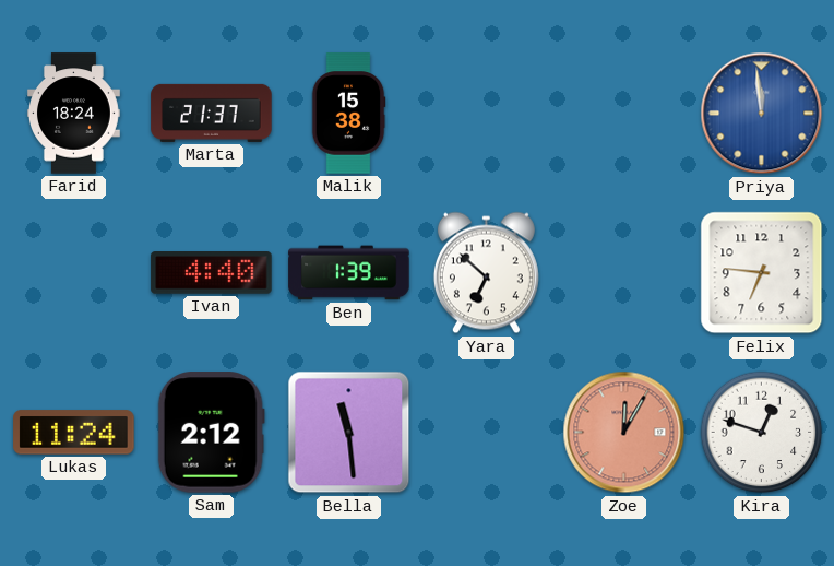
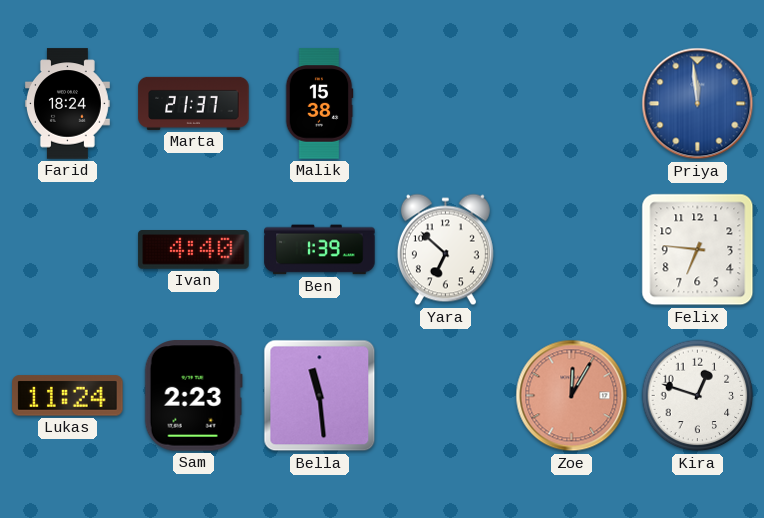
Sam: 2:12 -> 2:23
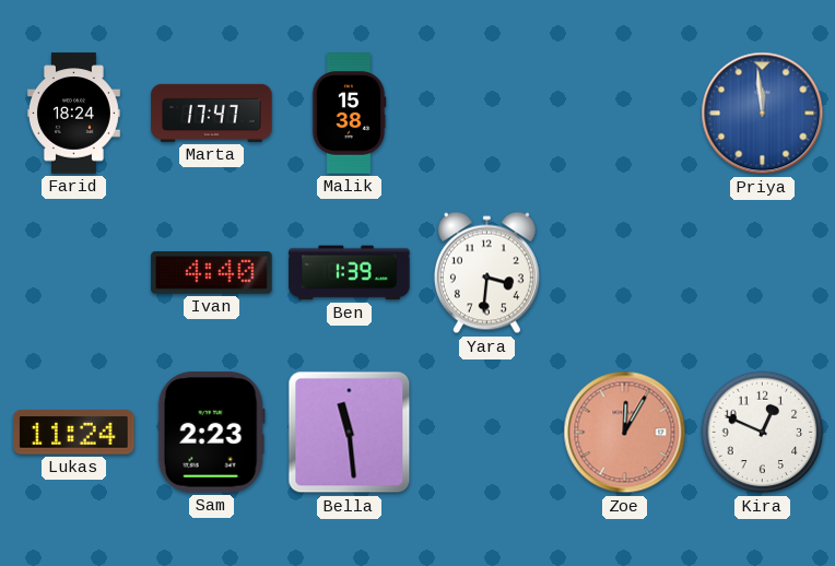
Marta: 21:37 -> 17:47
Yara: 6:52 -> 3:31
Felix: 6:46 -> none
Kira: 12:48 -> 12:49
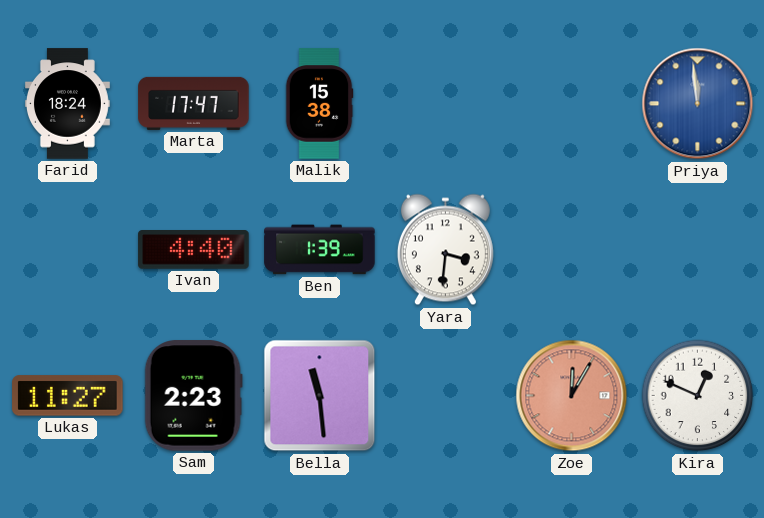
Lukas: 11:24 -> 11:27
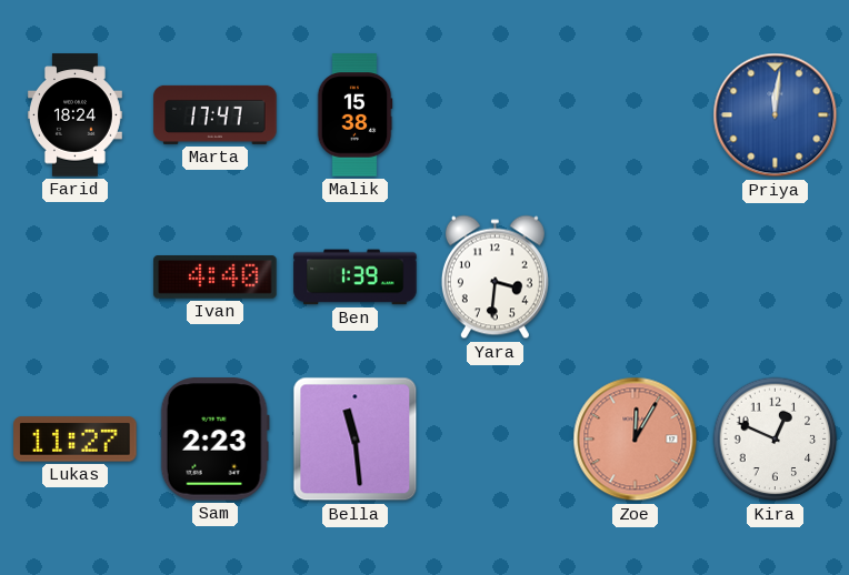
Priya: 11:59 -> 12:01
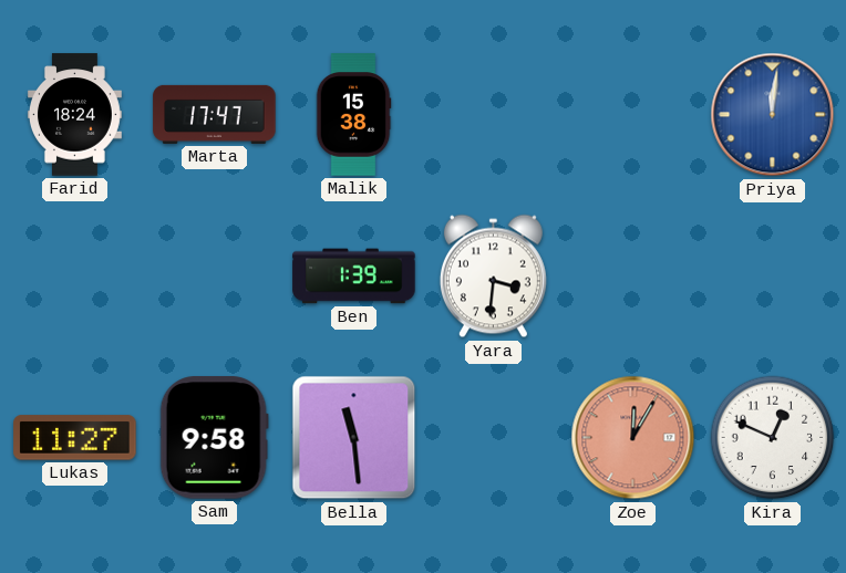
Ivan: 4:40 -> none
Sam: 2:23 -> 9:58
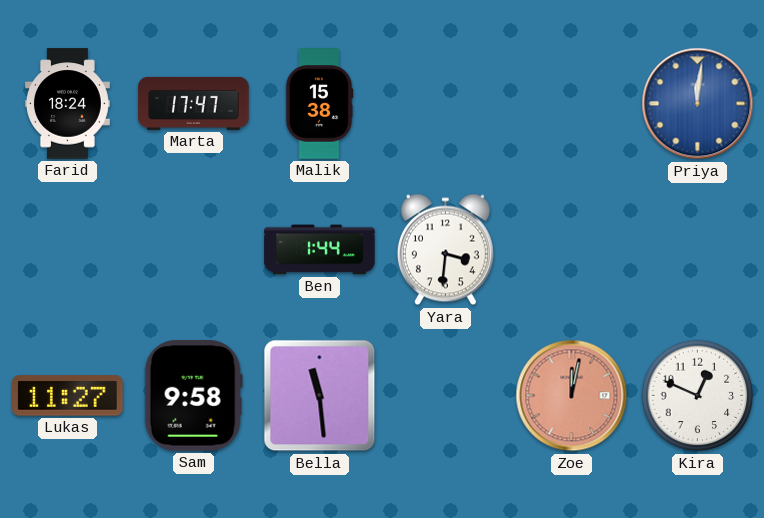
Ben: 1:39 -> 1:44
Zoe: 12:05 -> 12:02
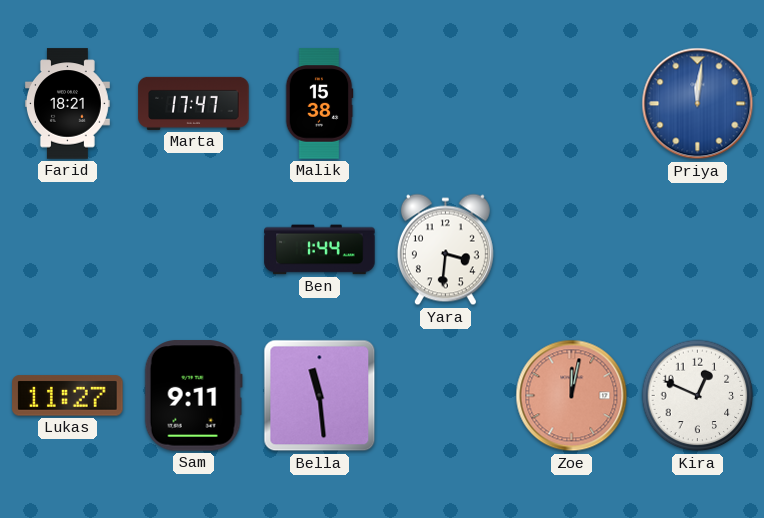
Farid: 18:24 -> 18:21
Sam: 9:58 -> 9:11
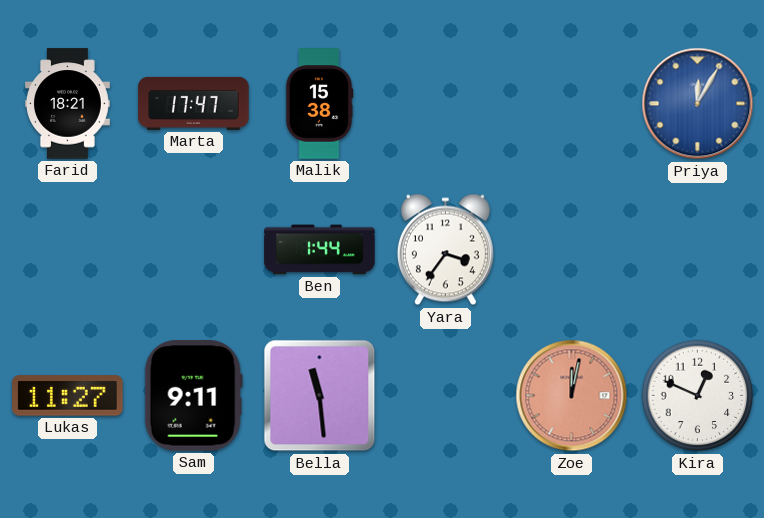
Priya: 12:01 -> 12:05
Yara: 3:31 -> 3:36
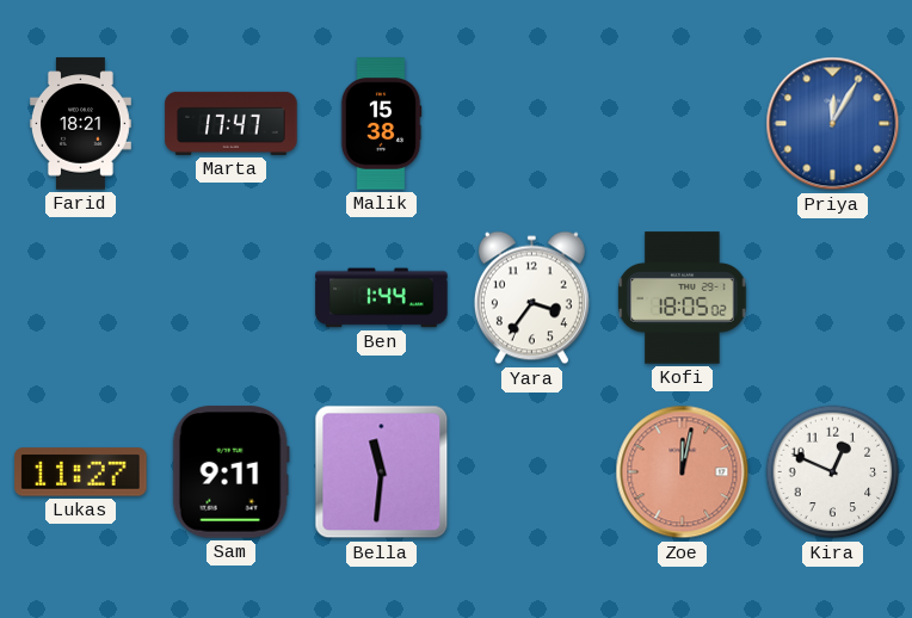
Kofi: none -> 18:05
Bella: 11:29 -> 11:31
